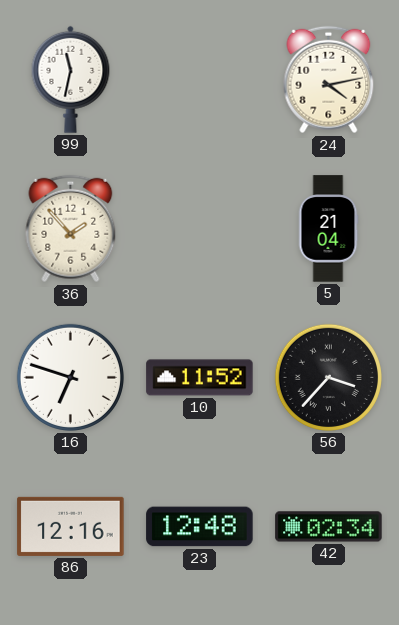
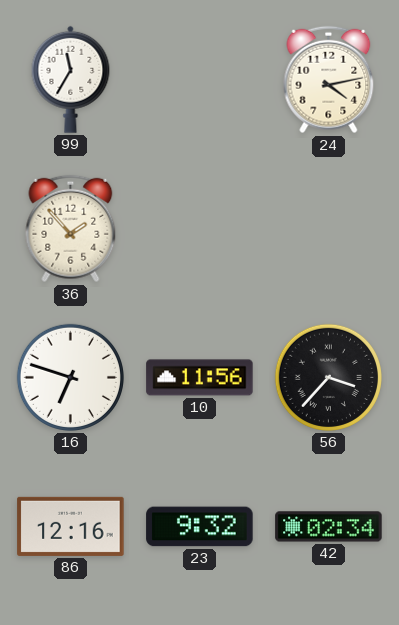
99: 11:32 -> 11:35
5: 21:04 -> none
10: 11:52 -> 11:56
23: 12:48 -> 9:32
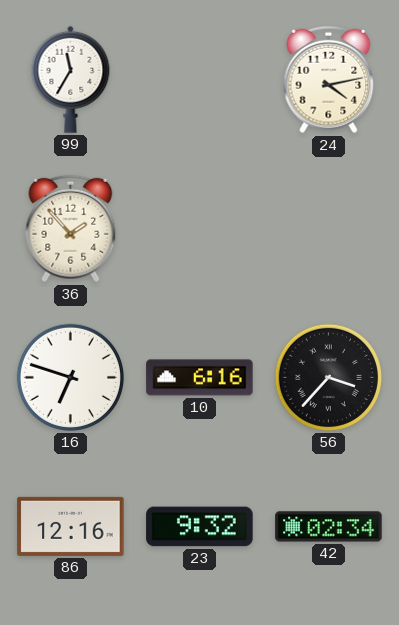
10: 11:56 -> 6:16
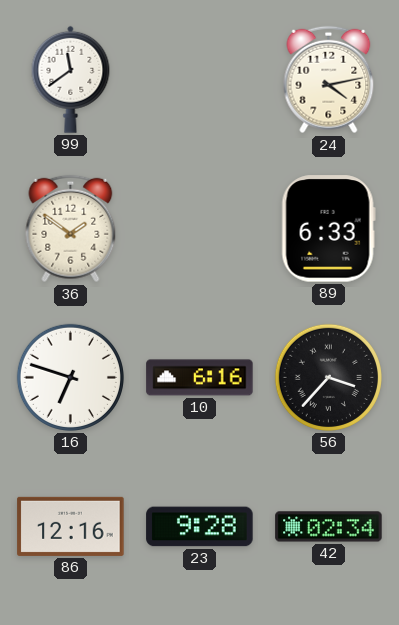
99: 11:35 -> 11:39
36: 1:53 -> 1:51
89: none -> 6:33
23: 9:32 -> 9:28
